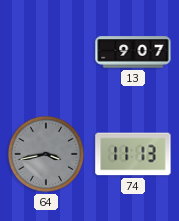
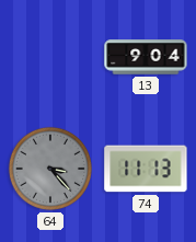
13: 9:07 -> 9:04
64: 3:43 -> 3:23
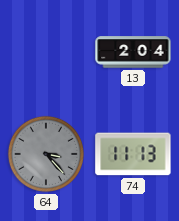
13: 9:04 -> 2:04
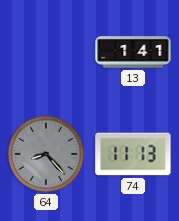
13: 2:04 -> 1:41
64: 3:23 -> 8:23
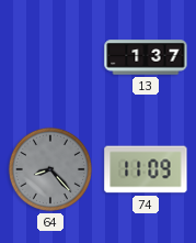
13: 1:41 -> 1:37
74: 11:13 -> 11:09
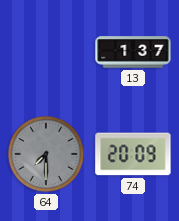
64: 8:23 -> 7:30
74: 11:09 -> 20:09
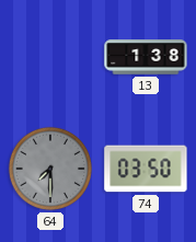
13: 1:37 -> 1:38
74: 20:09 -> 03:50
